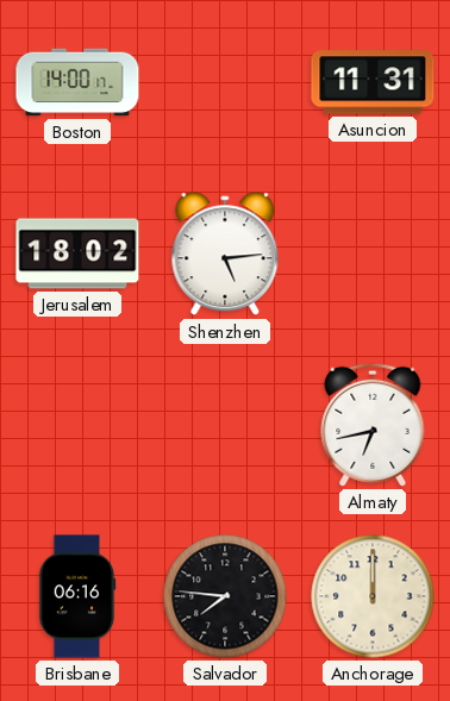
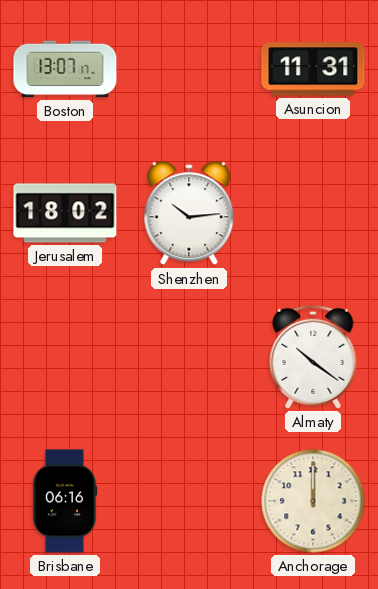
Boston: 14:00 -> 13:07
Shenzhen: 5:14 -> 10:14
Almaty: 6:43 -> 10:21
Salvador: 7:46 -> none
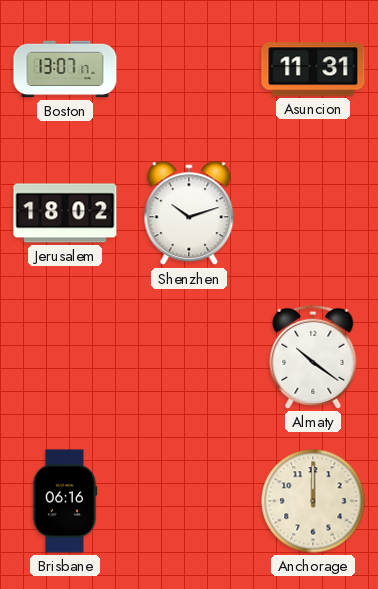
Shenzhen: 10:14 -> 10:12
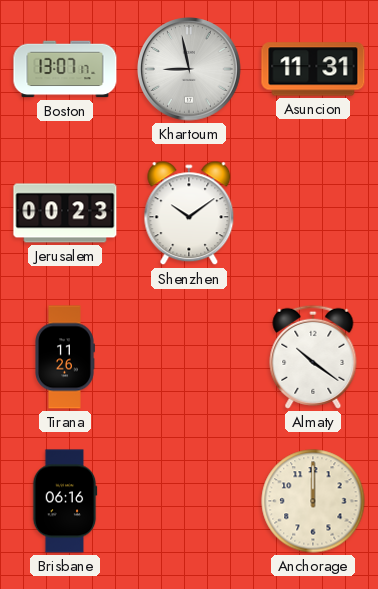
Khartoum: none -> 8:58
Jerusalem: 18:02 -> 00:23
Shenzhen: 10:12 -> 10:09
Tirana: none -> 11:26
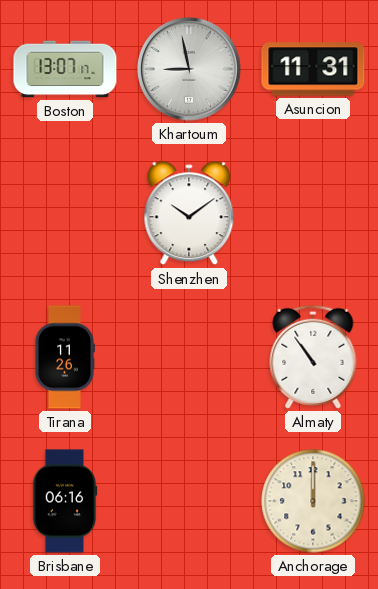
Jerusalem: 00:23 -> none
Almaty: 10:21 -> 10:54
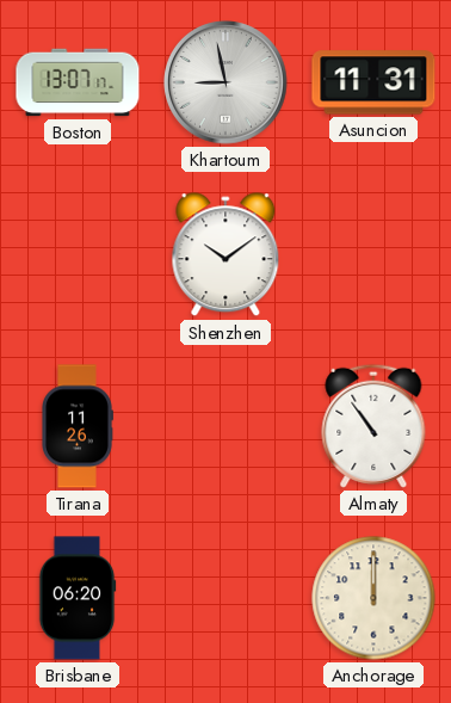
Brisbane: 06:16 -> 06:20
